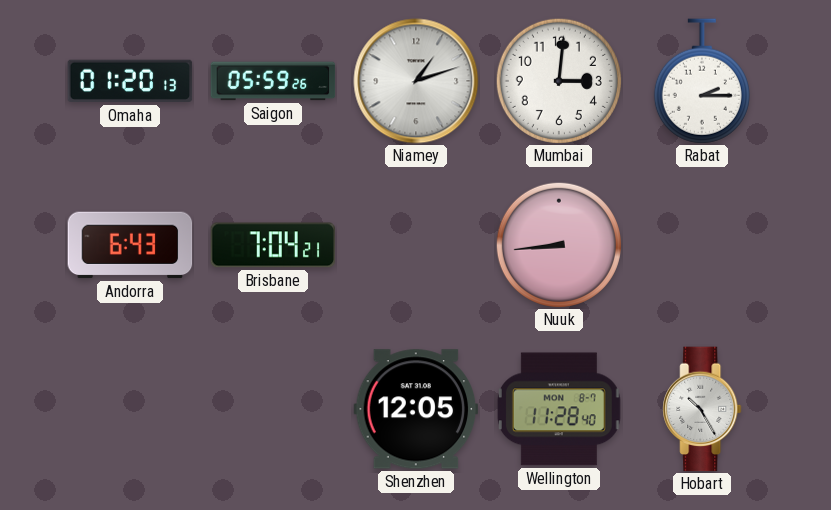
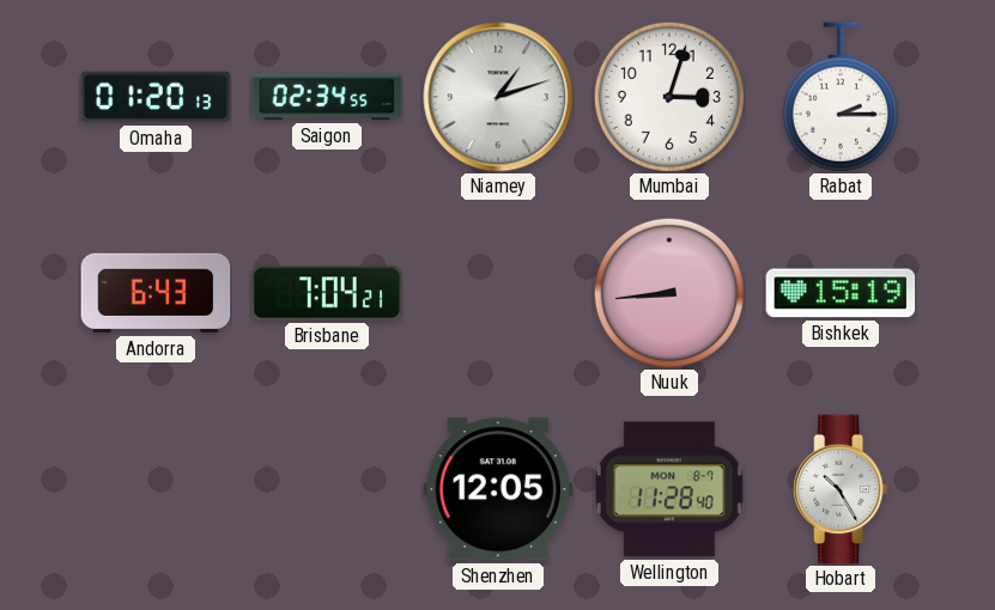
Saigon: 05:59 -> 02:34
Mumbai: 3:01 -> 3:03
Bishkek: none -> 15:19
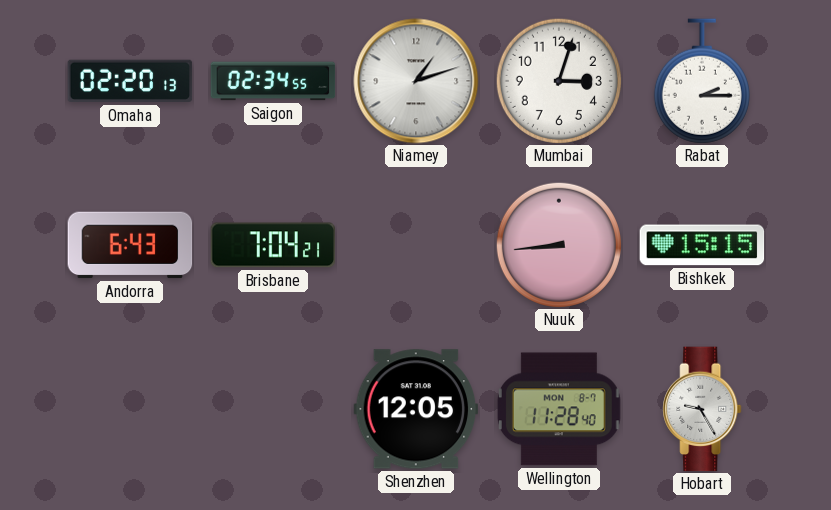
Omaha: 01:20 -> 02:20
Bishkek: 15:19 -> 15:15
Hobart: 10:25 -> 9:25
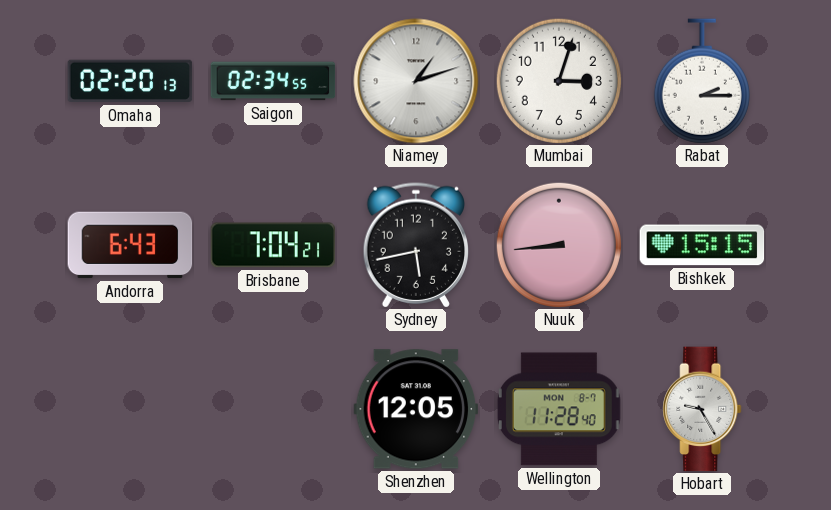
Sydney: none -> 5:43
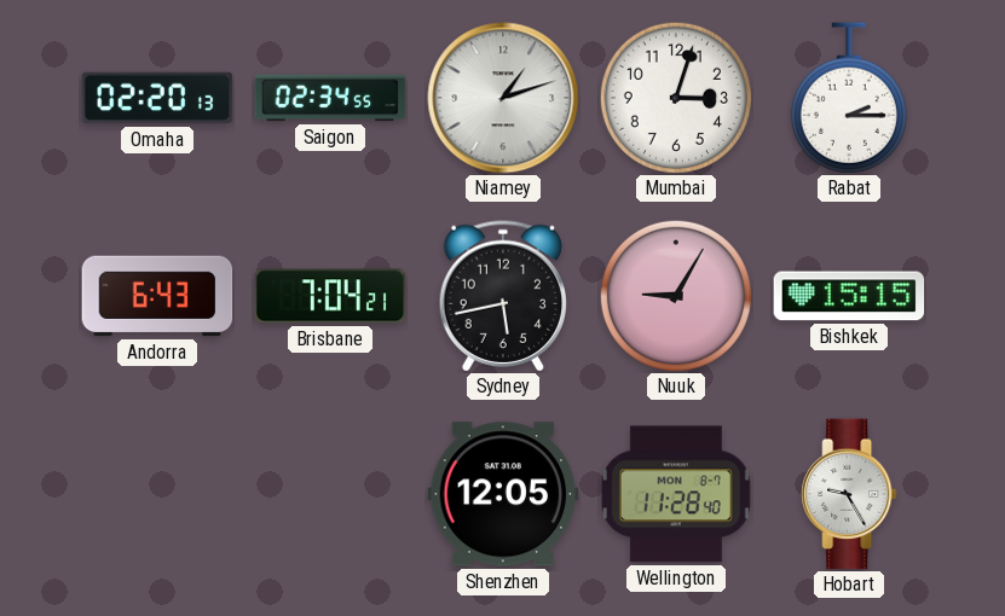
Nuuk: 8:44 -> 9:05
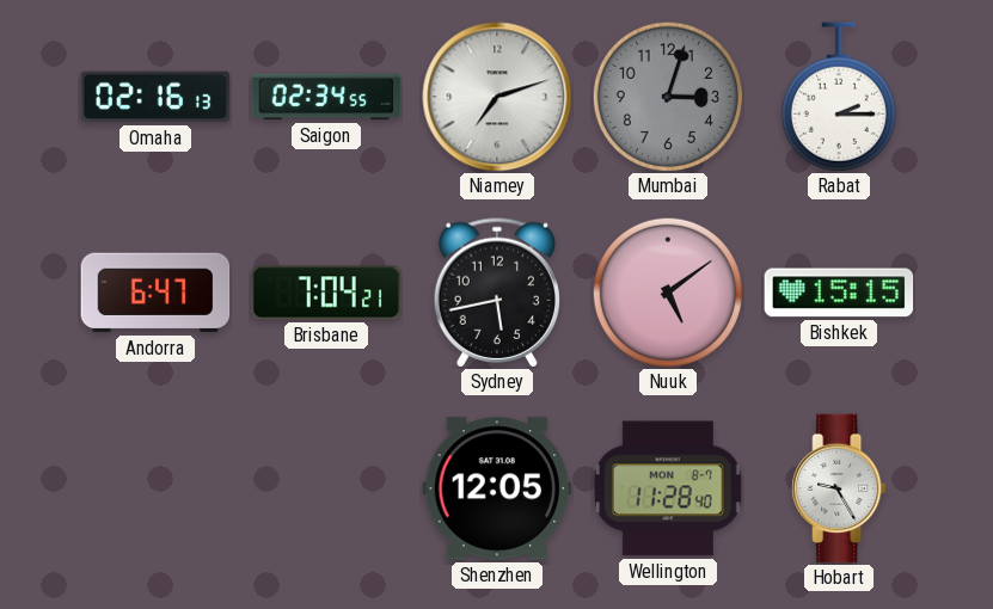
Omaha: 02:20 -> 02:16
Niamey: 1:12 -> 7:12
Mumbai dial: white -> grey
Andorra: 6:43 -> 6:47
Nuuk: 9:05 -> 5:09
